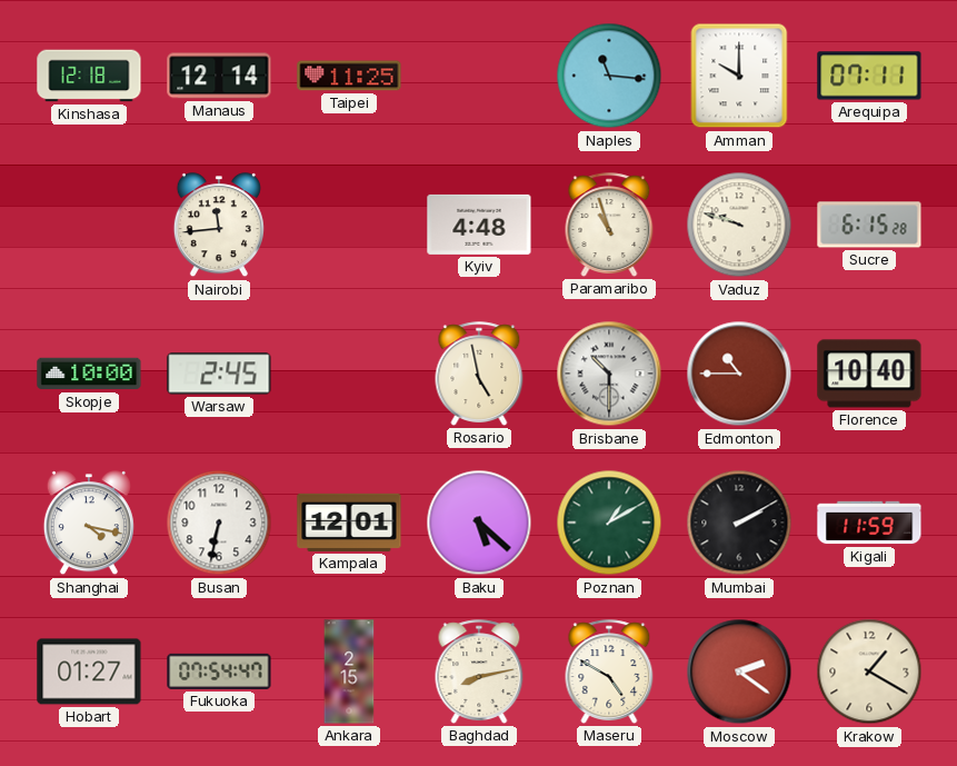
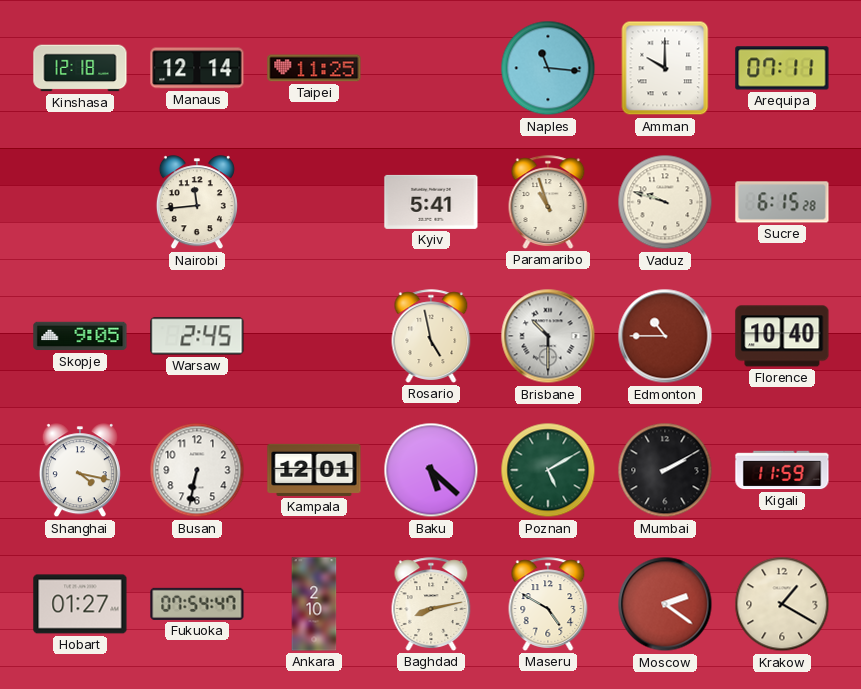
Kyiv: 4:48 -> 5:41
Skopje: 10:00 -> 9:05
Poznan: 1:10 -> 5:10
Ankara: 2:15 -> 2:10
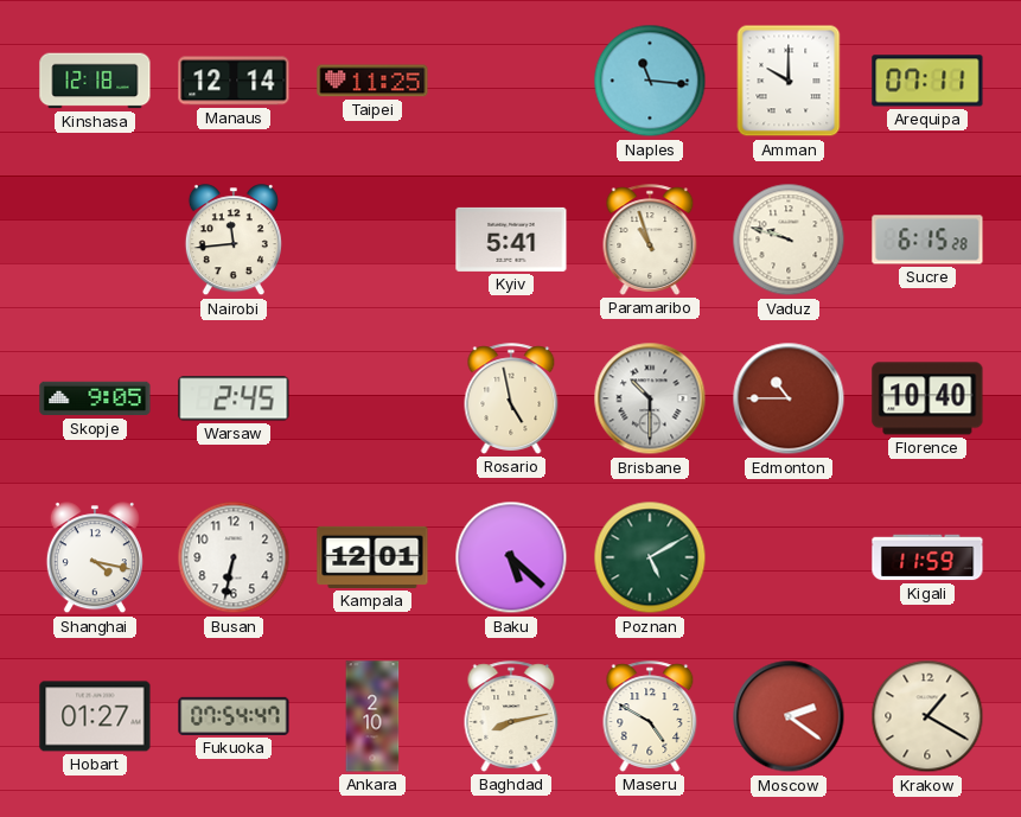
Mumbai: 2:10 -> none
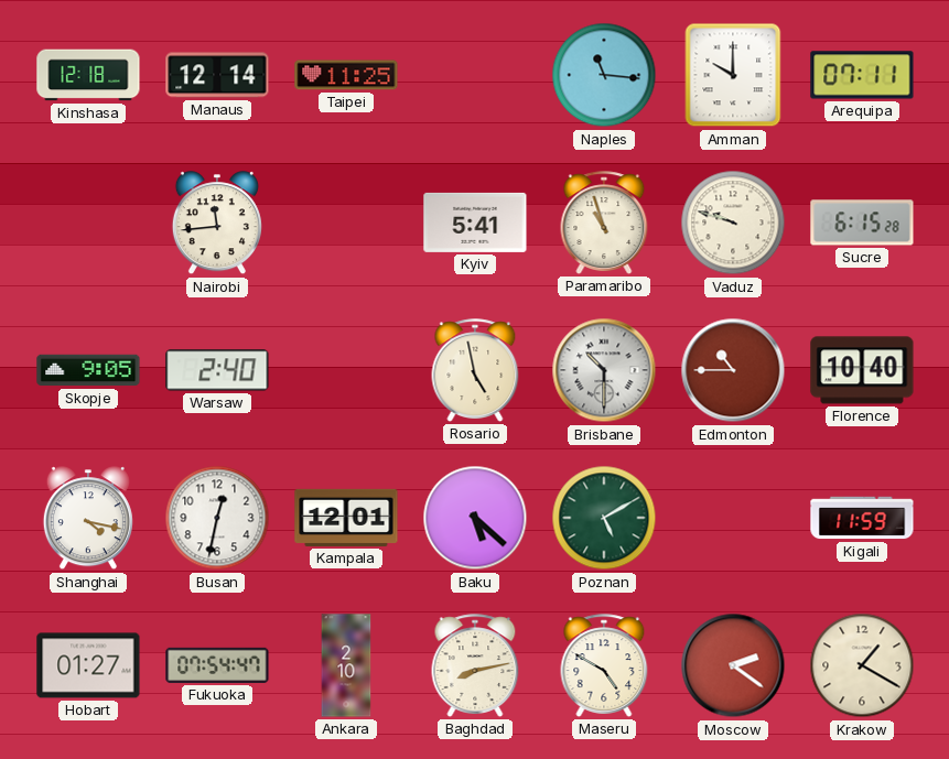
Warsaw: 2:45 -> 2:40
Busan: 6:32 -> 12:32
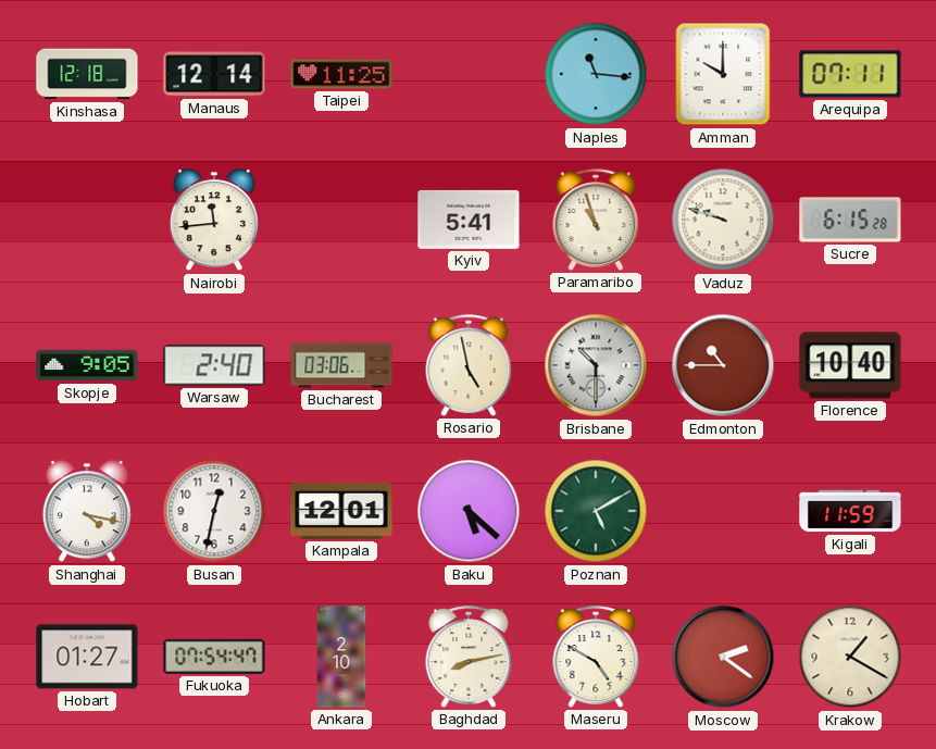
Bucharest: none -> 03:06
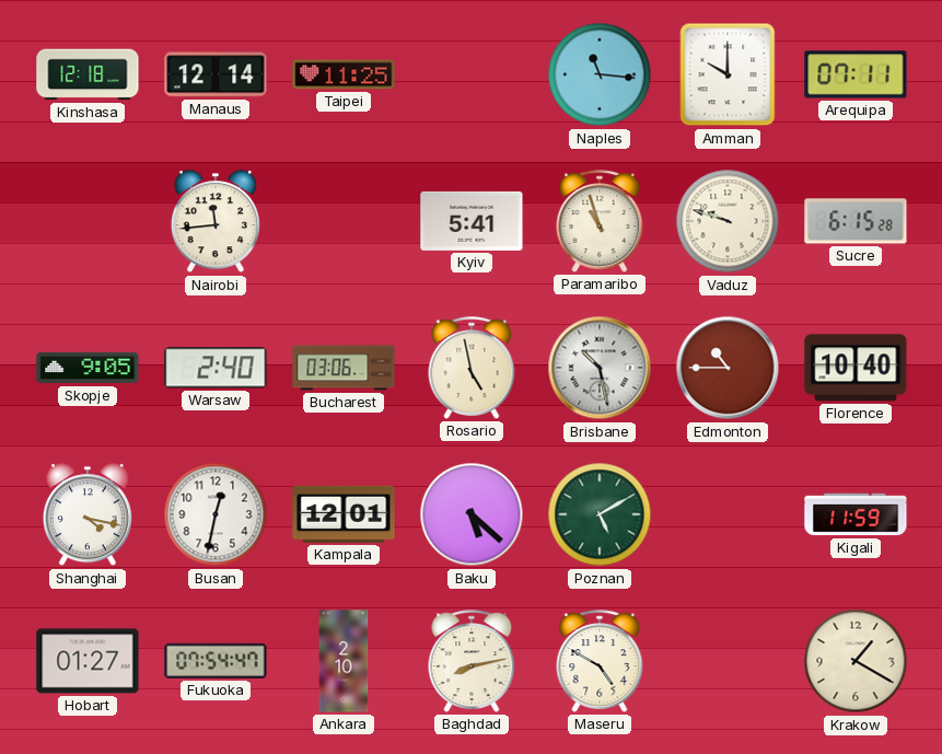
Brisbane: 10:30 -> 10:28
Moscow: 2:21 -> none
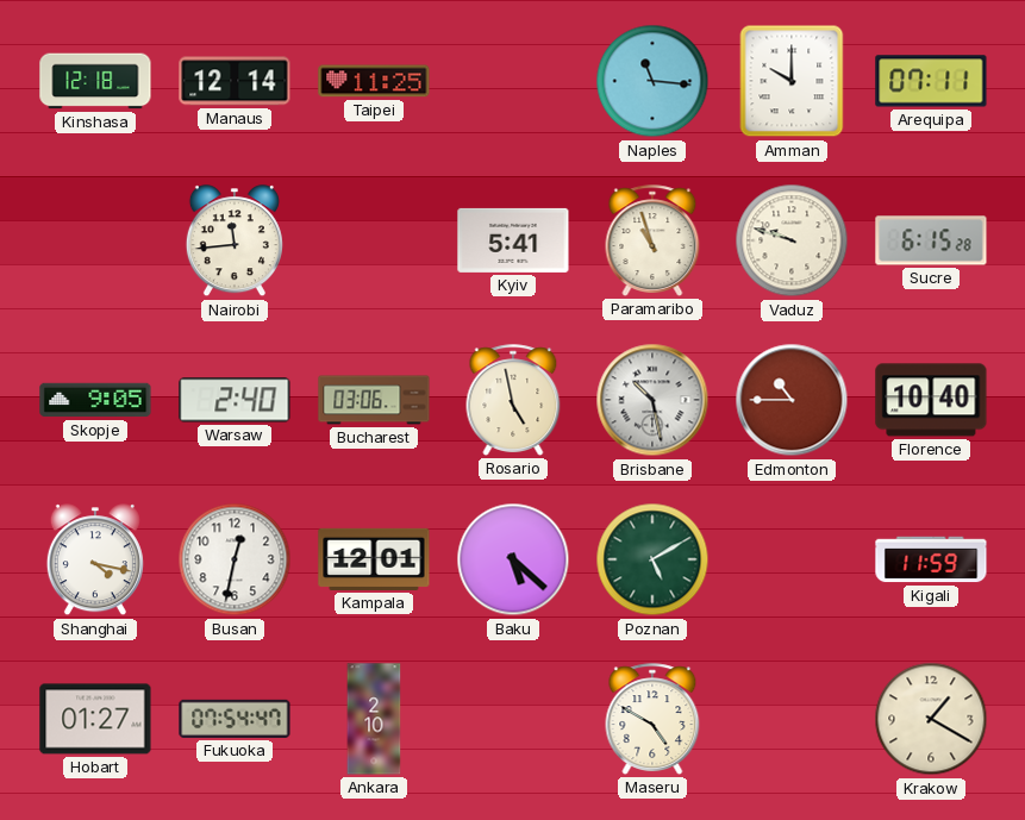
Baghdad: 8:13 -> none
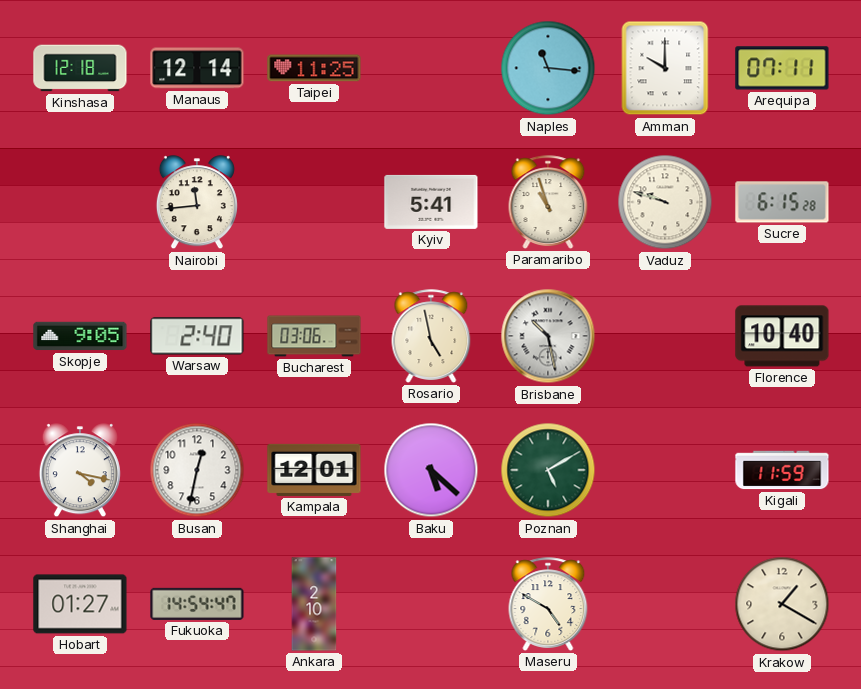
Edmonton: 10:45 -> none
Fukuoka: 07:54 -> 14:54
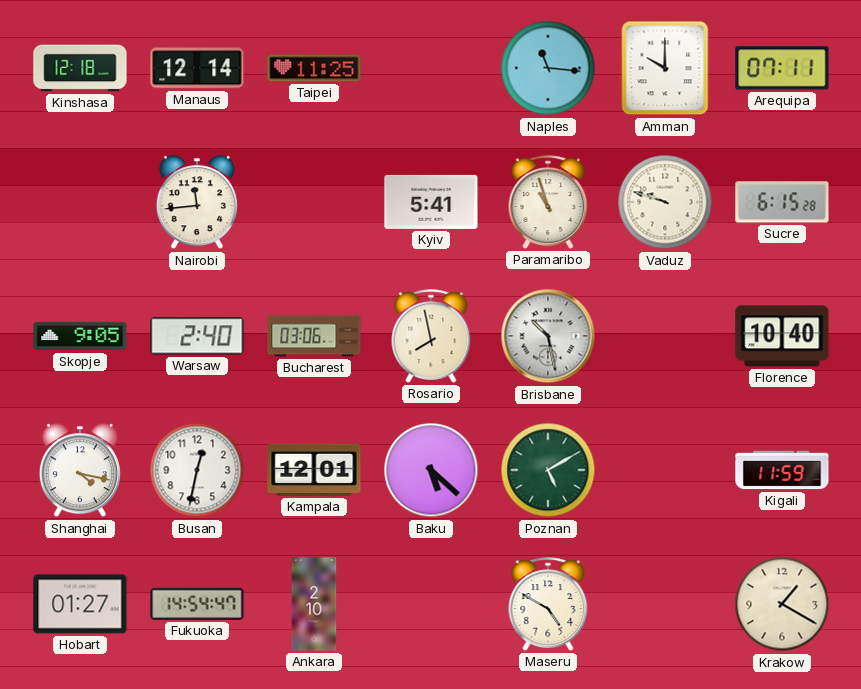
Rosario: 4:58 -> 7:58
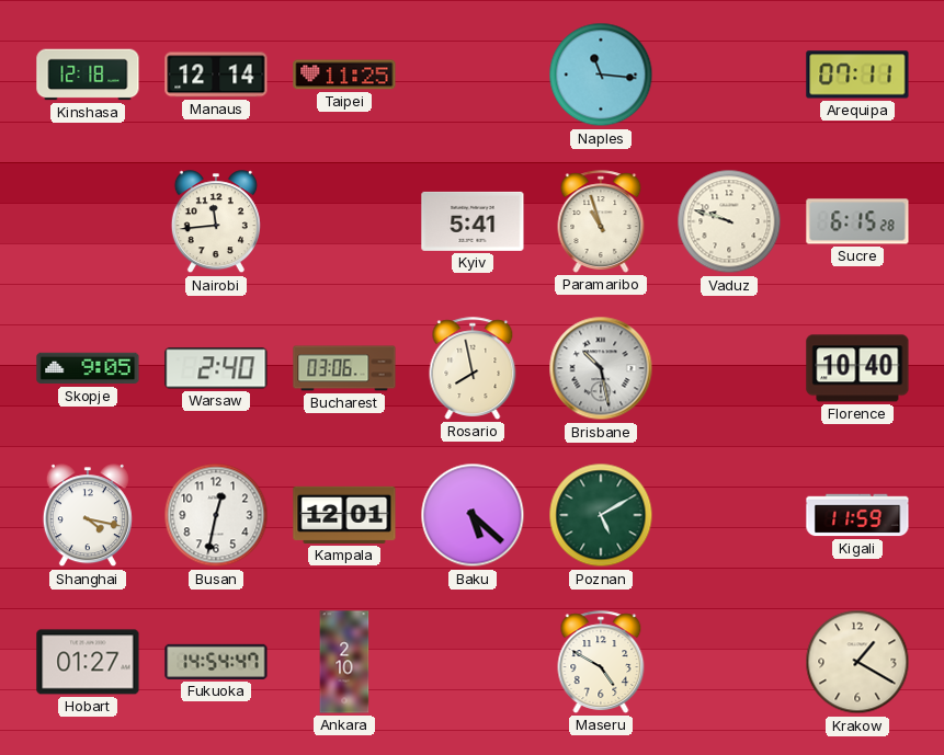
Amman: 10:00 -> none
